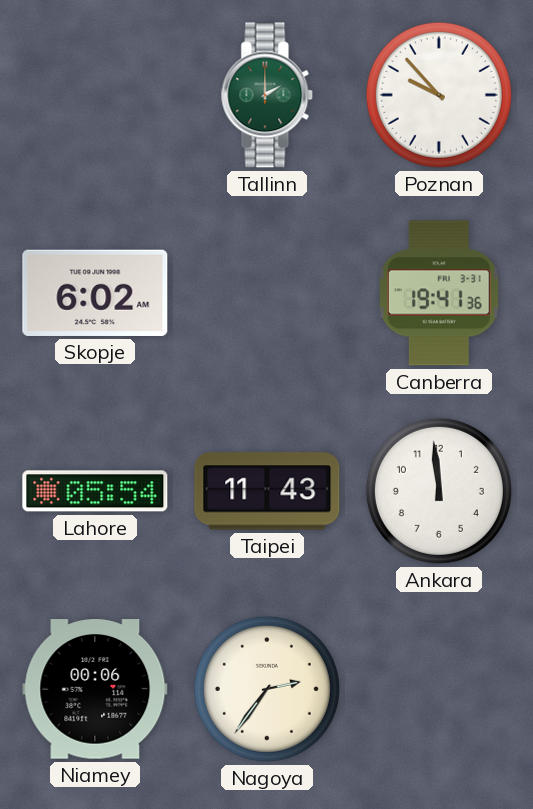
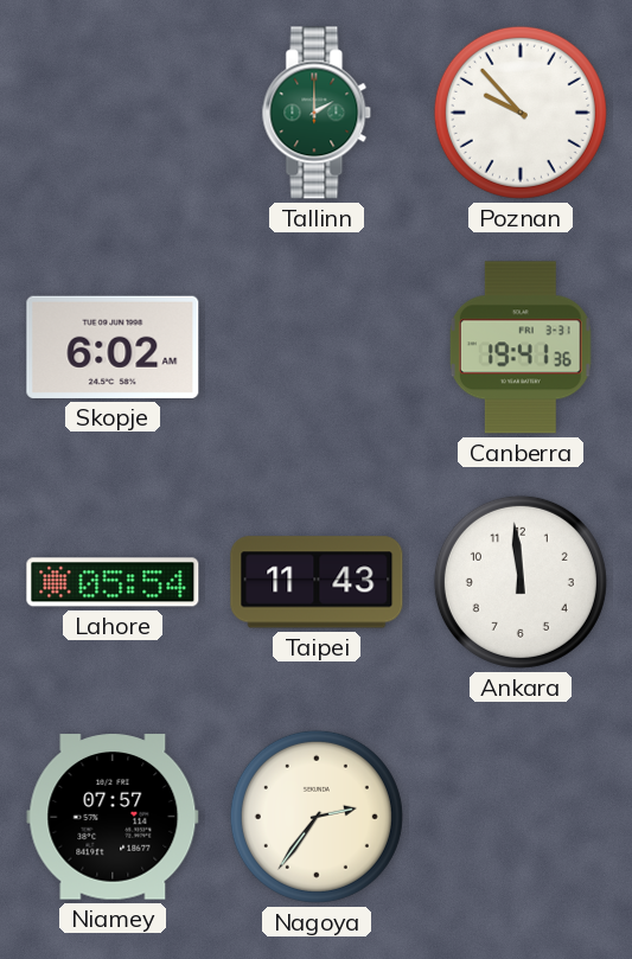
Niamey: 00:06 -> 07:57
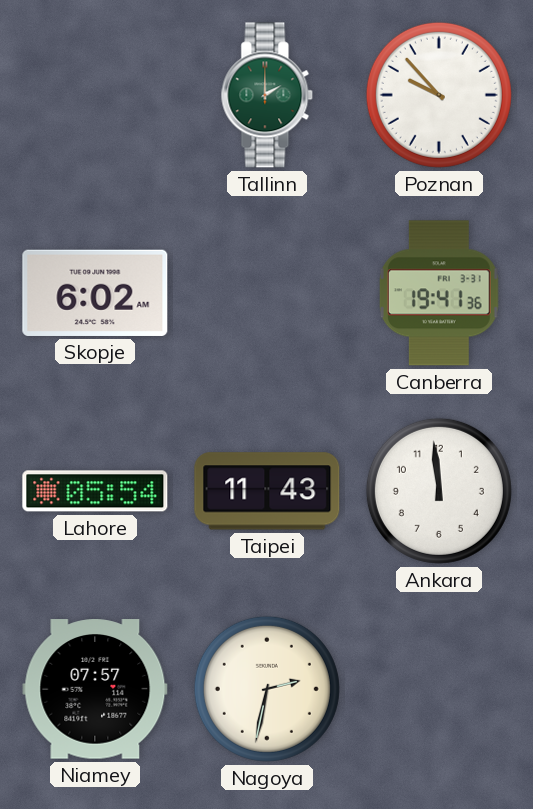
Nagoya: 2:36 -> 2:32
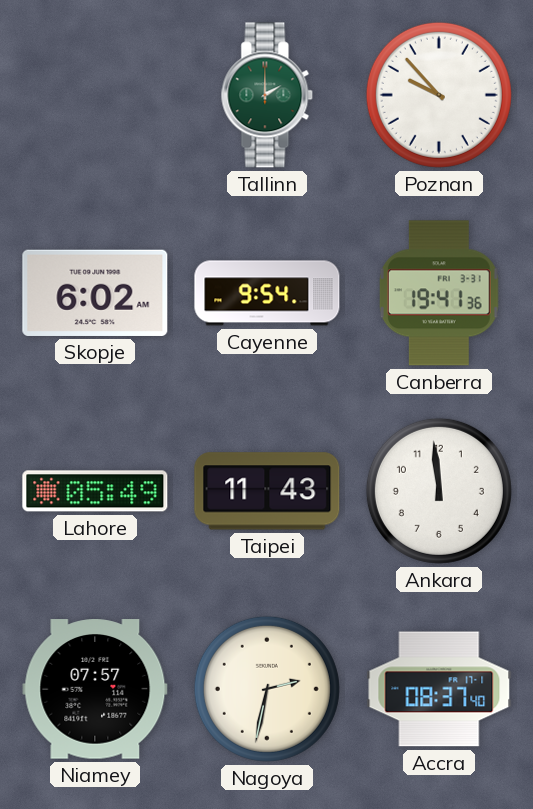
Cayenne: none -> 9:54
Lahore: 05:54 -> 05:49
Accra: none -> 08:37
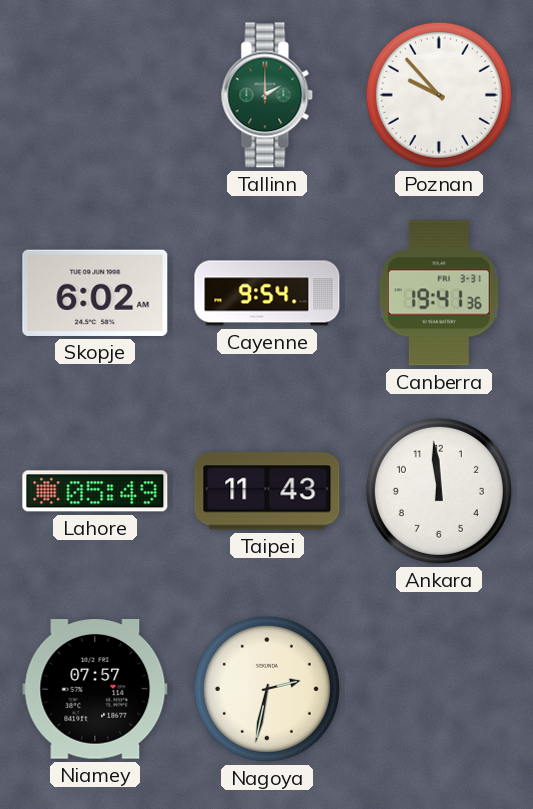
Accra: 08:37 -> none
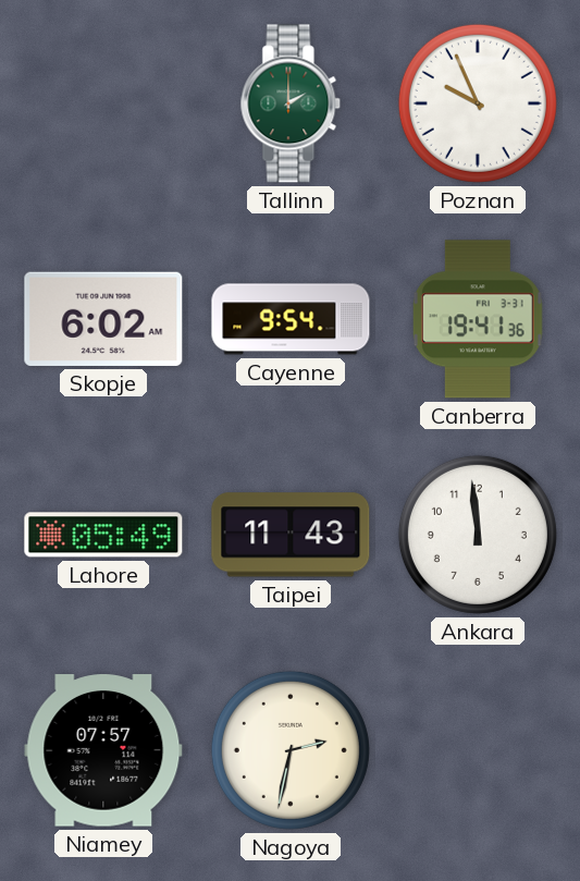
Poznan: 9:53 -> 9:56
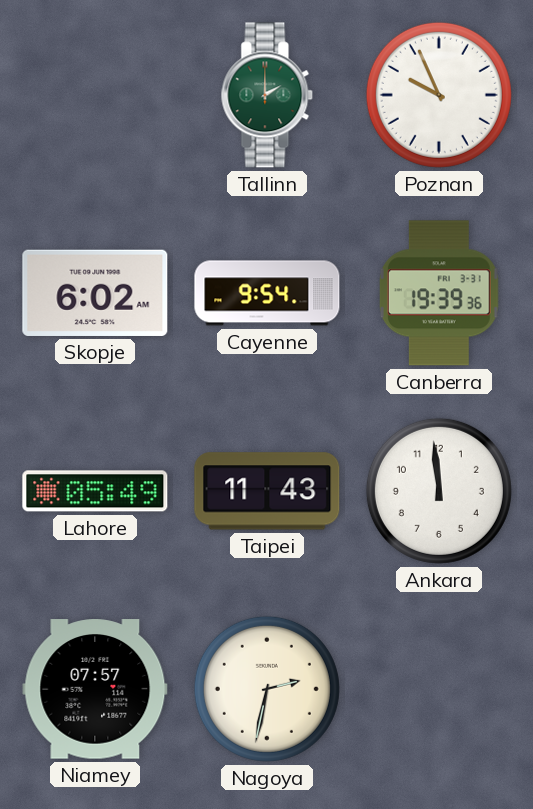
Canberra: 19:41 -> 19:39
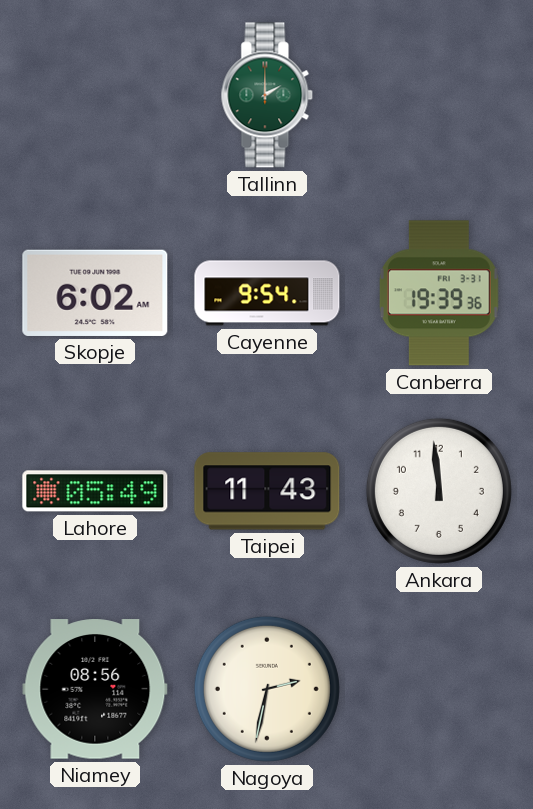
Poznan: 9:56 -> none
Niamey: 07:57 -> 08:56
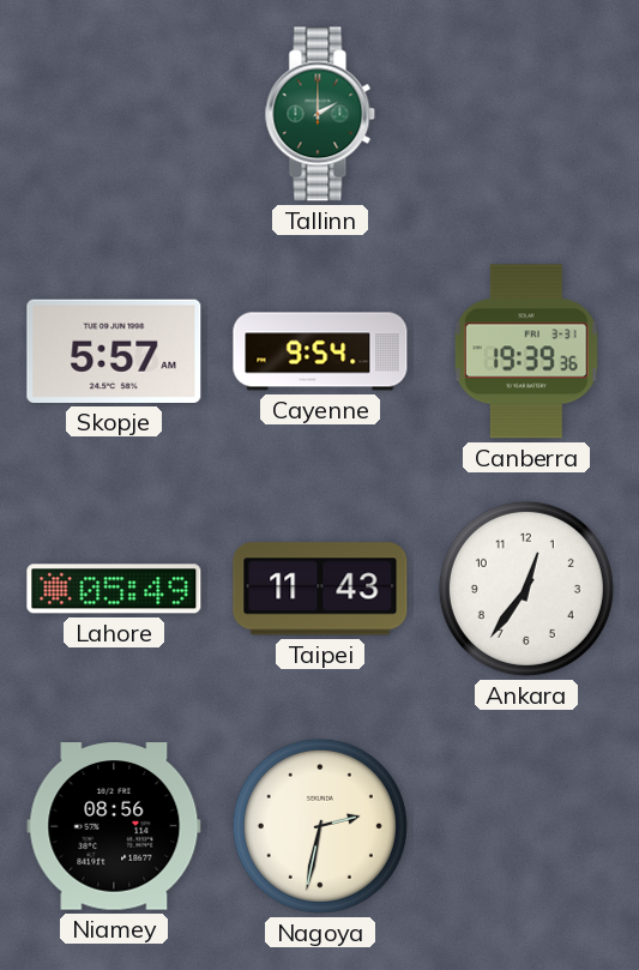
Skopje: 6:02 -> 5:57
Ankara: 11:59 -> 12:36
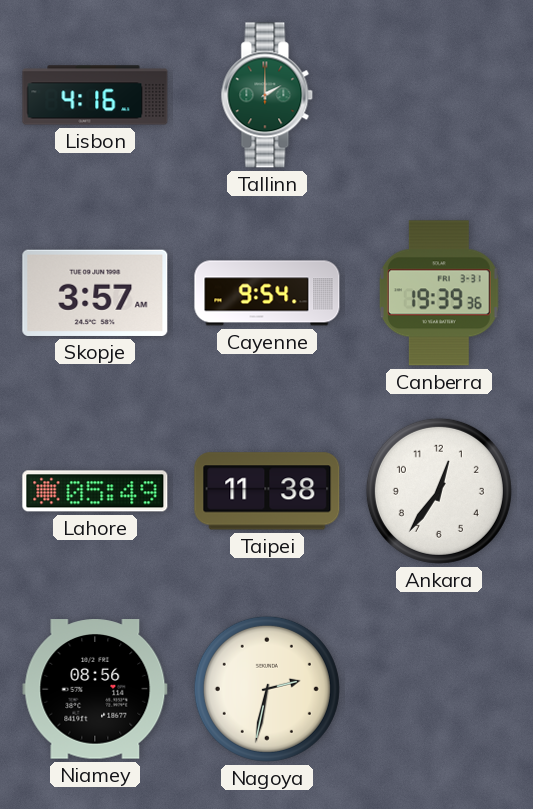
Lisbon: none -> 4:16
Skopje: 5:57 -> 3:57
Taipei: 11:43 -> 11:38
